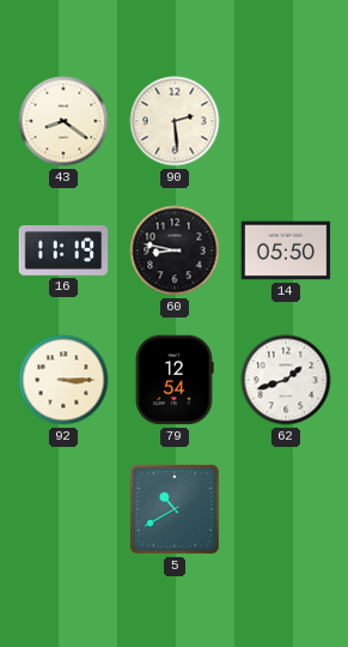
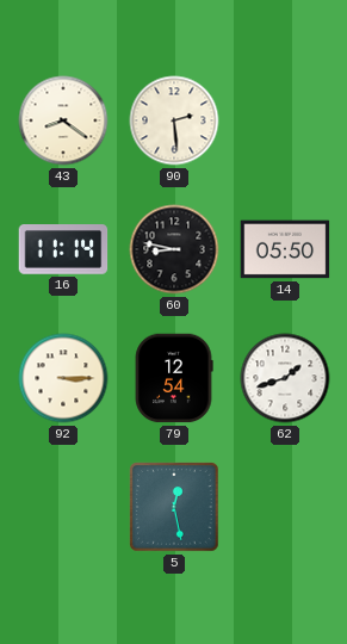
16: 11:19 -> 11:14
5: 10:40 -> 12:28
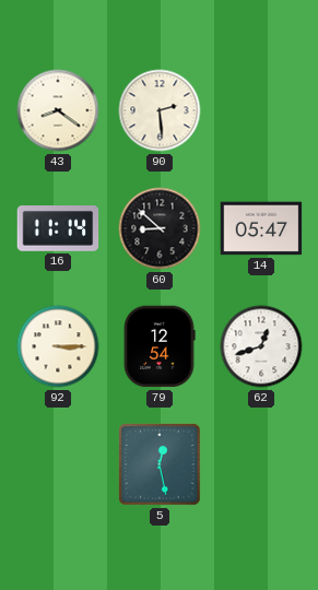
60: 8:47 -> 8:52
14: 05:50 -> 05:47
62: 1:42 -> 12:42
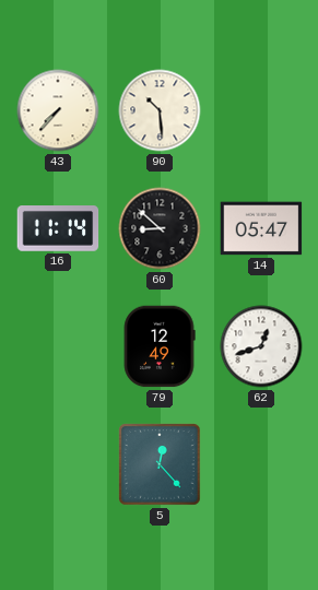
43: 8:21 -> 7:37
90: 2:29 -> 10:29
92: 3:15 -> none
79: 12:54 -> 12:49
5: 12:28 -> 12:23
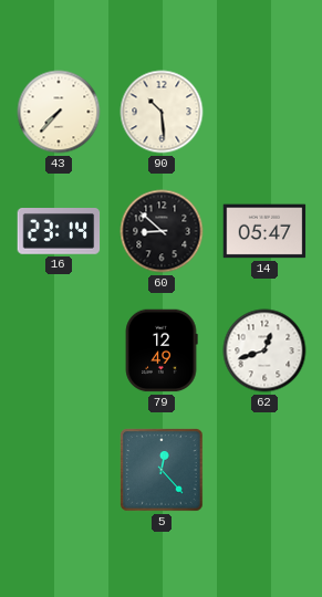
16: 11:14 -> 23:14
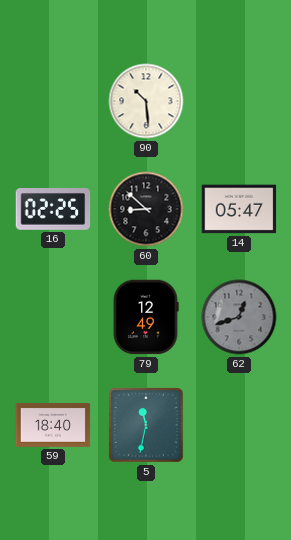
43: 7:37 -> none
16: 23:14 -> 02:25
62 dial: white -> grey
59: none -> 18:40
5: 12:23 -> 11:32
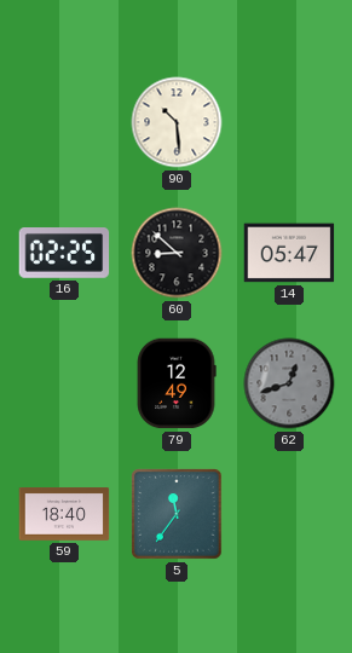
5: 11:32 -> 11:36
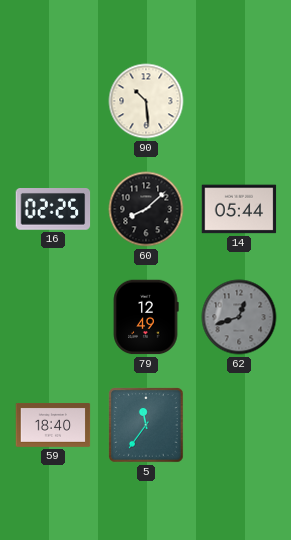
60: 8:52 -> 8:08
14: 05:47 -> 05:44
